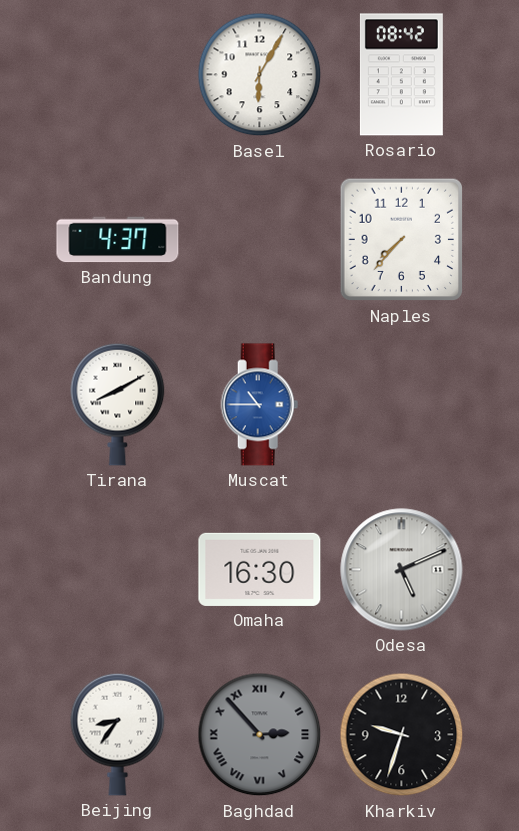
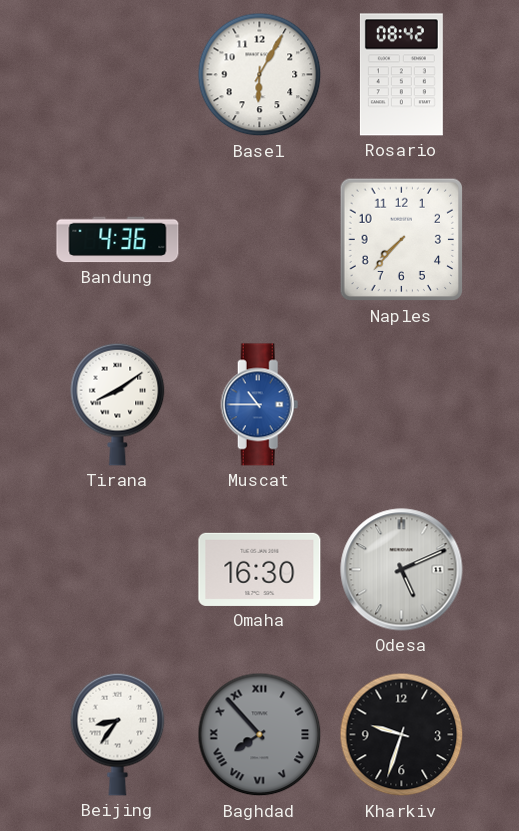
Bandung: 4:37 -> 4:36
Tirana: 8:10 -> 8:09
Baghdad: 2:53 -> 7:53
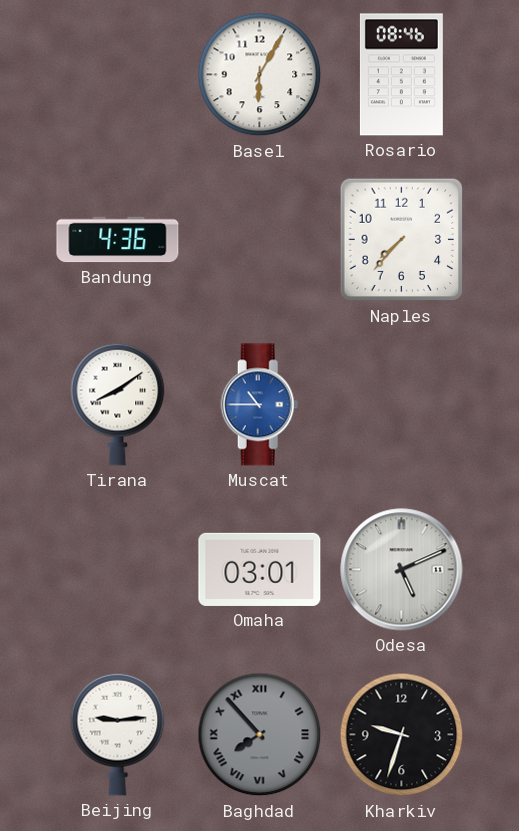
Rosario: 08:42 -> 08:46
Omaha: 16:30 -> 03:01
Beijing: 8:36 -> 9:14
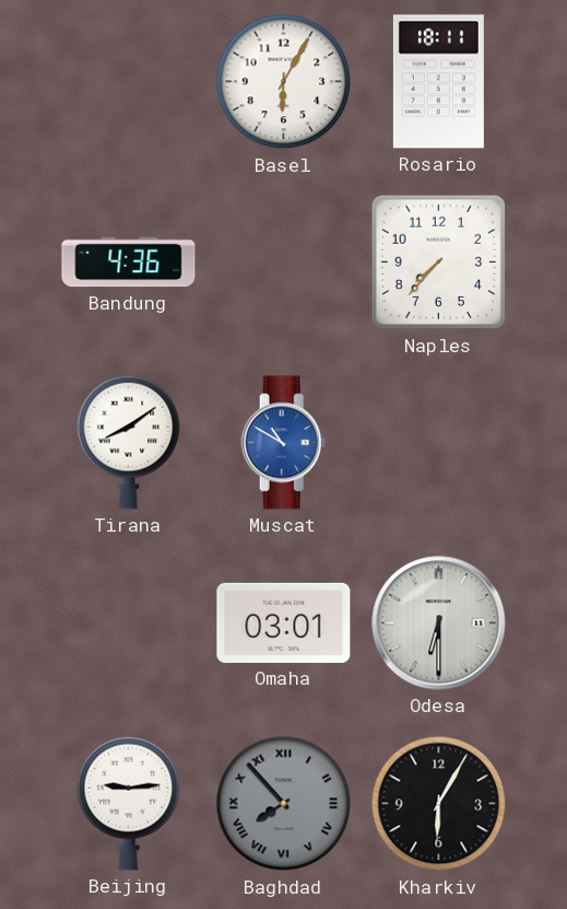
Rosario: 08:46 -> 18:11
Muscat: 10:45 -> 10:50
Odesa: 5:11 -> 6:30
Kharkiv: 9:33 -> 6:05
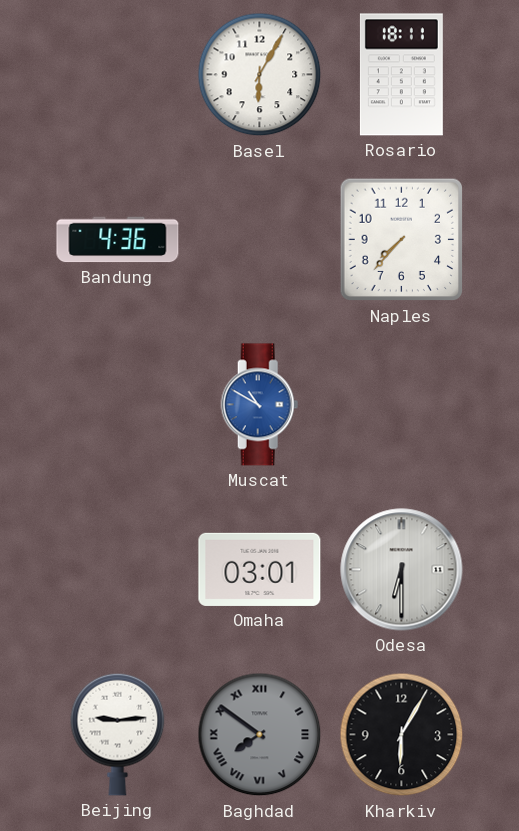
Tirana: 8:09 -> none
Baghdad: 7:53 -> 7:51
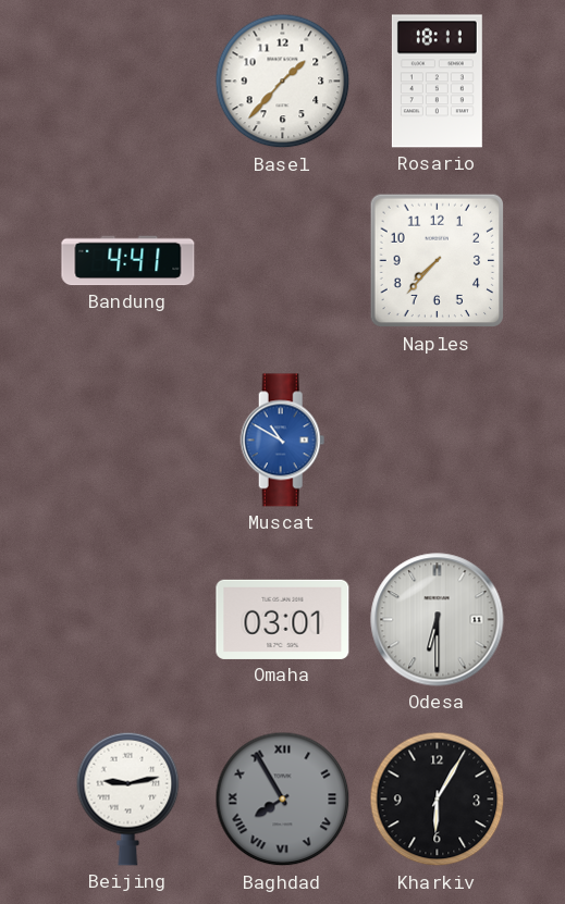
Basel: 6:05 -> 1:37
Bandung: 4:36 -> 4:41
Beijing: 9:14 -> 9:13
Baghdad: 7:51 -> 7:55
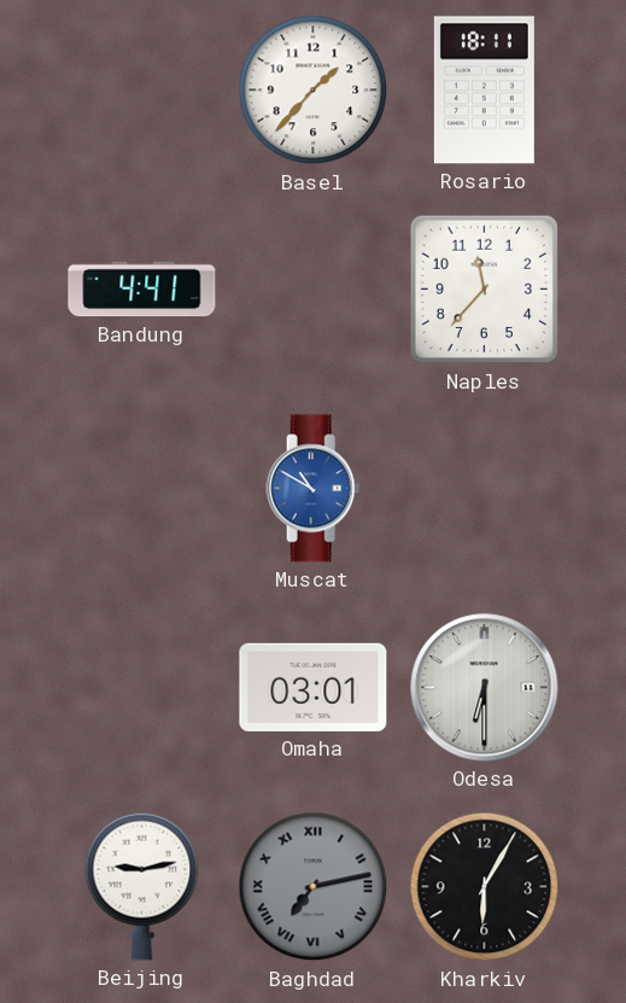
Naples: 7:37 -> 11:37
Baghdad: 7:55 -> 7:13
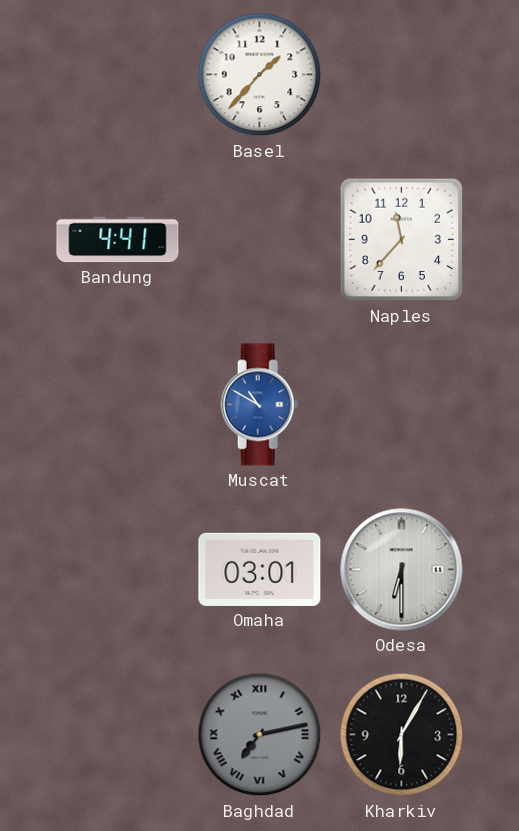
Rosario: 18:11 -> none
Beijing: 9:13 -> none
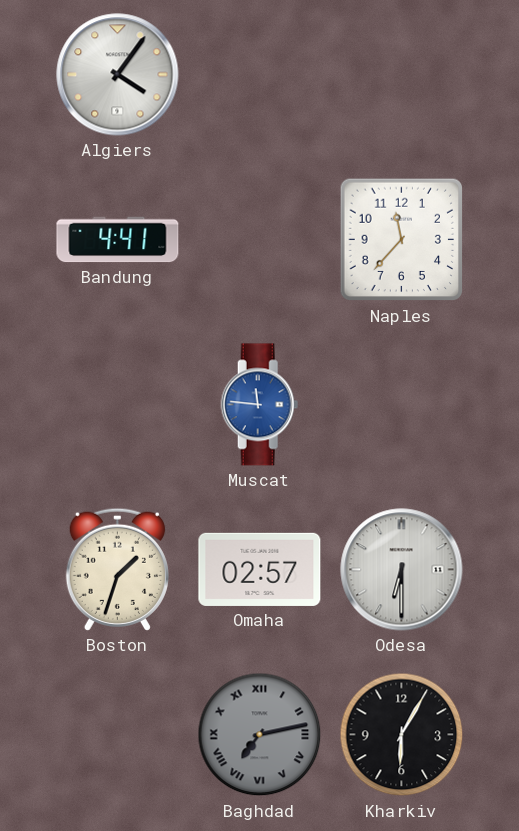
Algiers: none -> 4:06
Basel: 1:37 -> none
Muscat: 10:50 -> 11:46
Boston: none -> 1:33
Omaha: 03:01 -> 02:57
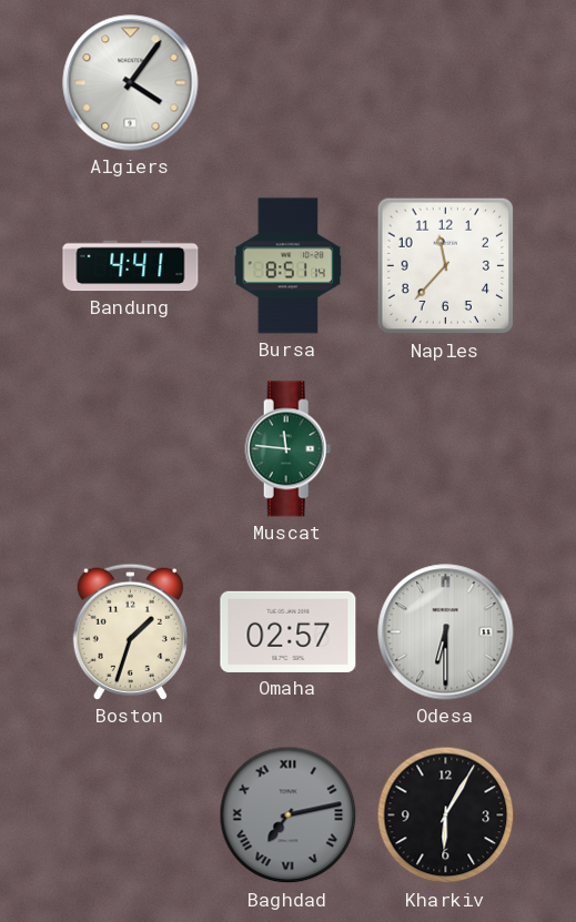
Bursa: none -> 8:51
Muscat dial: blue -> green
